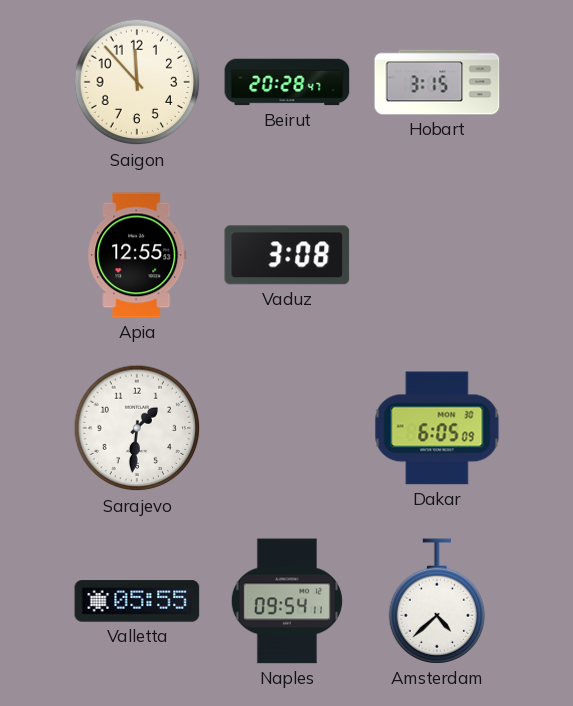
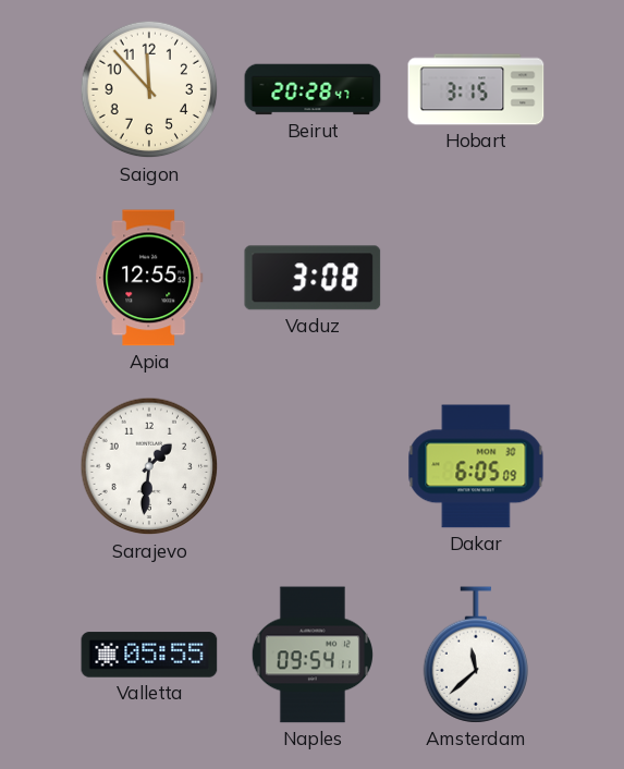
Amsterdam: 4:38 -> 11:38
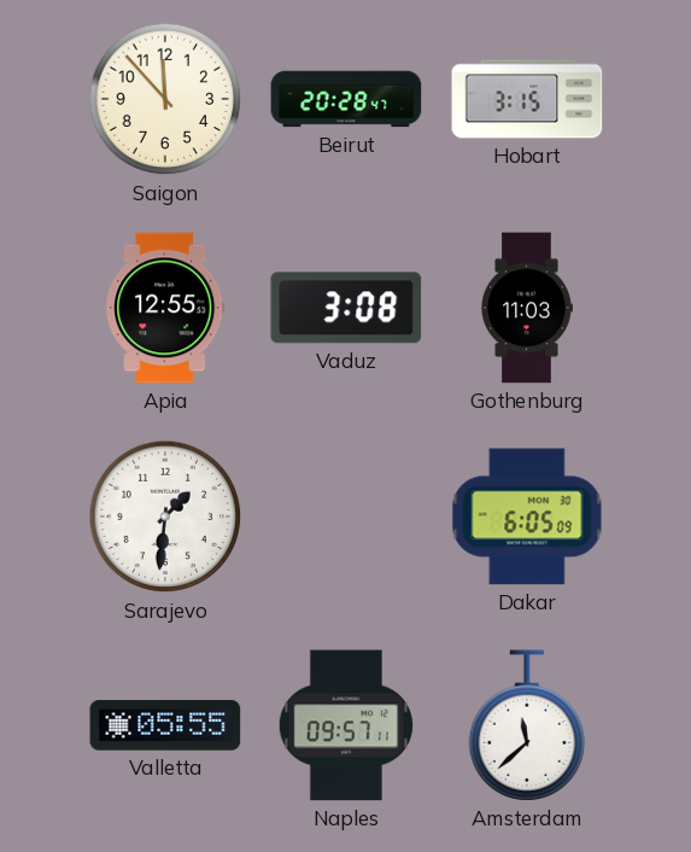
Gothenburg: none -> 11:03
Naples: 09:54 -> 09:57
